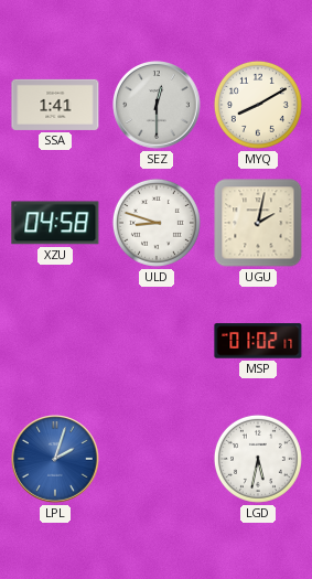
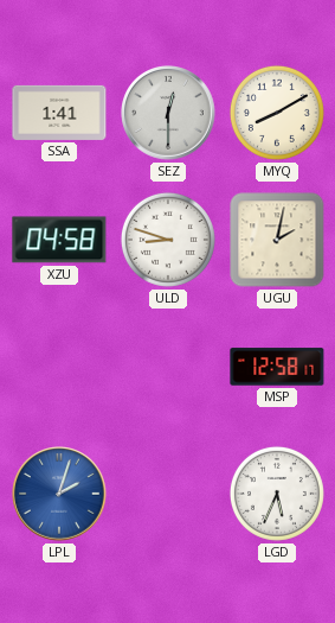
MSP: 01:02 -> 12:58
LGD: 5:32 -> 5:34
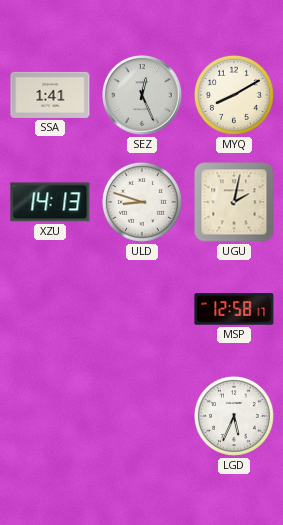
SEZ: 12:30 -> 12:26
XZU: 04:58 -> 14:13
LPL: 2:03 -> none
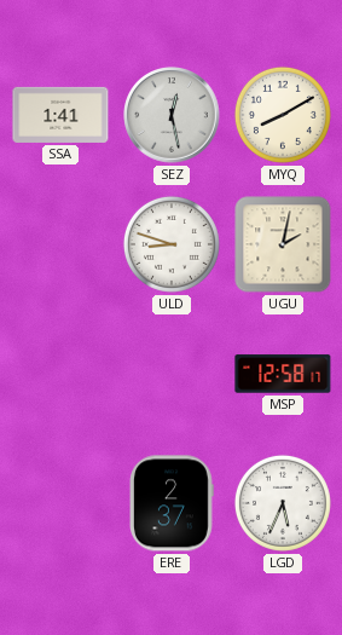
SEZ: 12:26 -> 12:28
XZU: 14:13 -> none
ERE: none -> 2:37
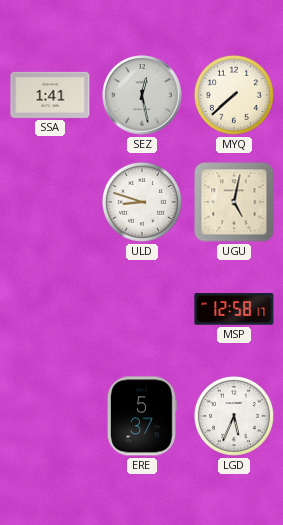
MYQ: 8:10 -> 7:38
UGU: 2:02 -> 5:02
ERE: 2:37 -> 5:37
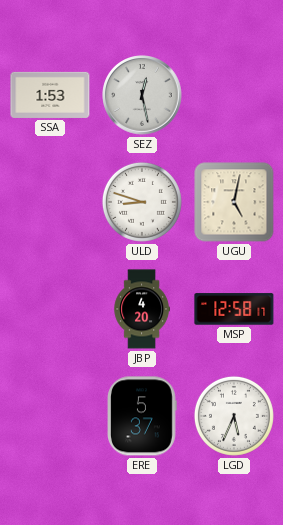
SSA: 1:41 -> 1:53
MYQ: 7:38 -> none
JBP: none -> 4:20
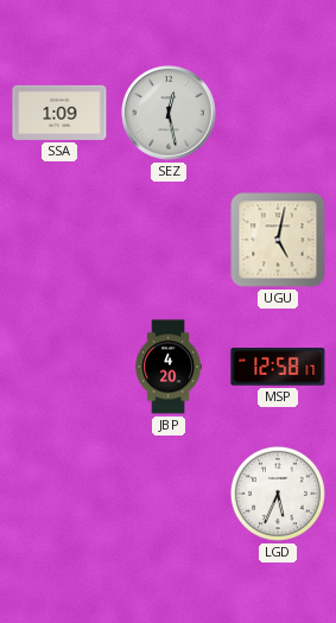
SSA: 1:53 -> 1:09
ULD: 8:48 -> none
ERE: 5:37 -> none
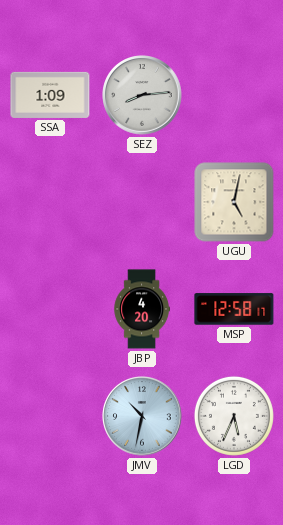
SEZ: 12:28 -> 8:14
JMV: none -> 10:32
